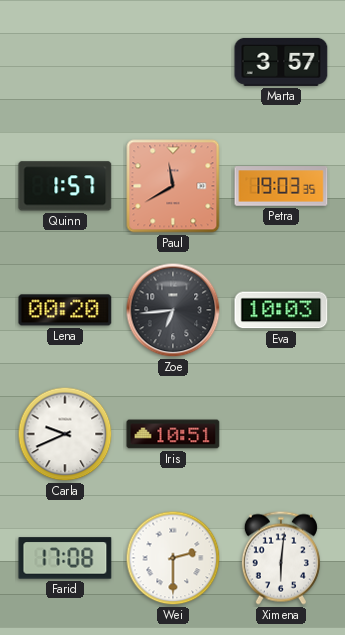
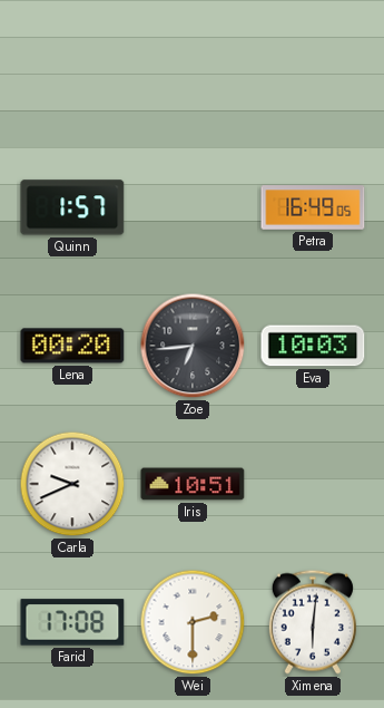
Marta: 3:57 -> none
Paul: 11:40 -> none
Petra: 19:03 -> 16:49
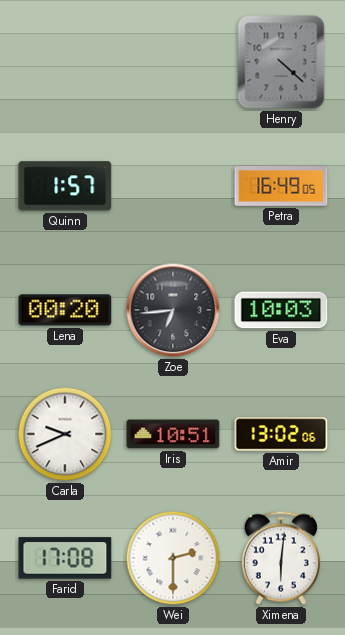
Henry: none -> 4:22
Amir: none -> 13:02
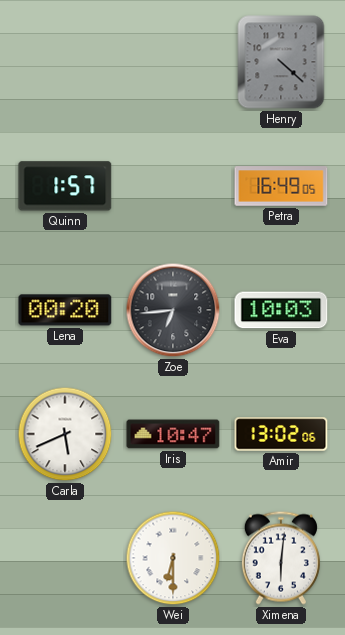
Carla: 9:41 -> 5:41
Iris: 10:51 -> 10:47
Farid: 17:08 -> none
Wei: 2:30 -> 6:30
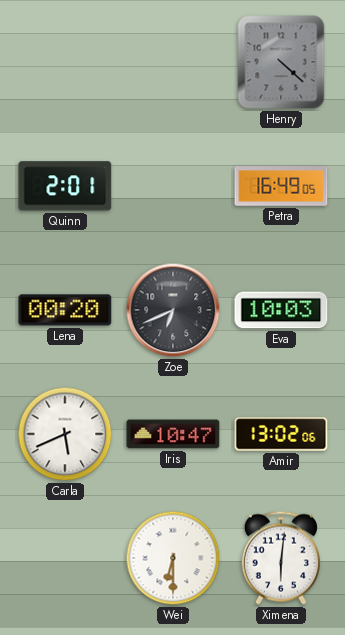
Quinn: 1:57 -> 2:01
Zoe: 6:44 -> 6:41
